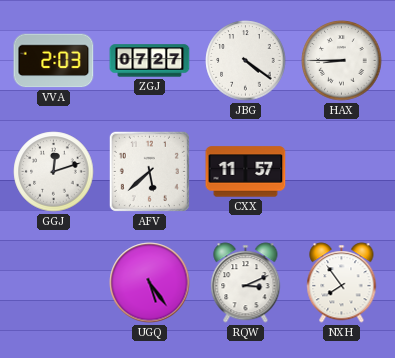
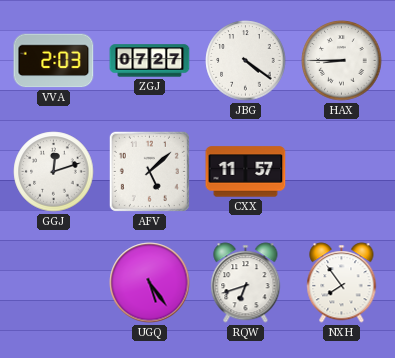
AFV: 5:38 -> 5:08
RQW: 3:11 -> 6:42
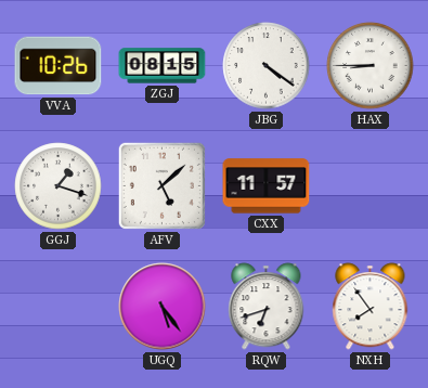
VVA: 2:03 -> 10:26
ZGJ: 07:27 -> 08:15
GGJ: 12:12 -> 1:18
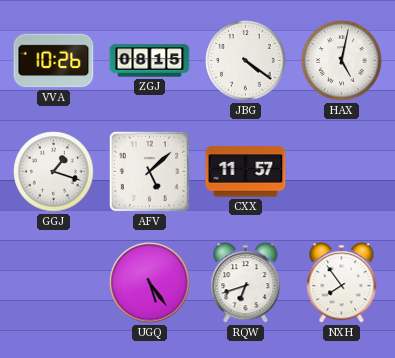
HAX: 8:45 -> 5:02
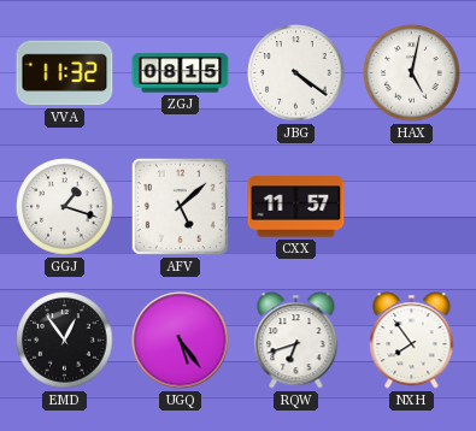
VVA: 10:26 -> 11:32
EMD: none -> 12:54
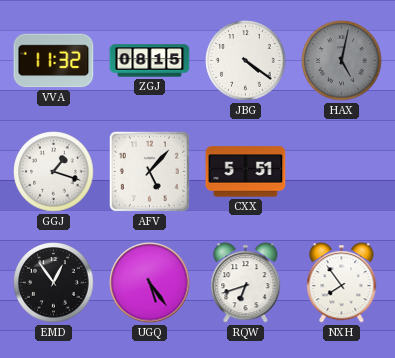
HAX dial: white -> grey
AFV: 5:08 -> 5:07
CXX: 11:57 -> 5:51
